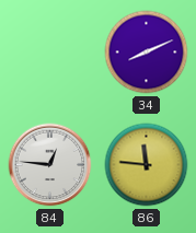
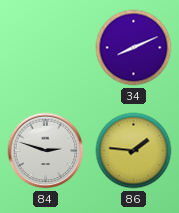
84: 12:46 -> 2:48
86: 11:46 -> 1:46
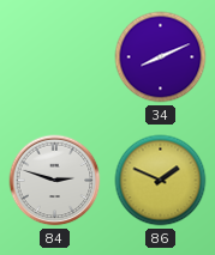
86: 1:46 -> 1:49
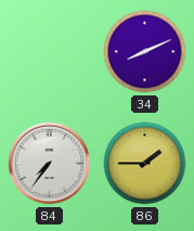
84: 2:48 -> 7:36
86: 1:49 -> 1:45
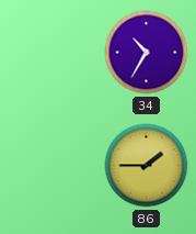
34: 8:11 -> 10:35
84: 7:36 -> none
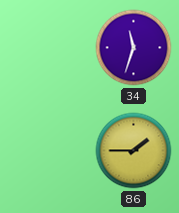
34: 10:35 -> 11:33
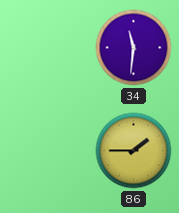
34: 11:33 -> 11:31
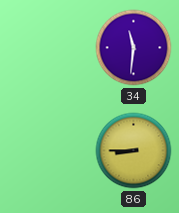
86: 1:45 -> 8:45
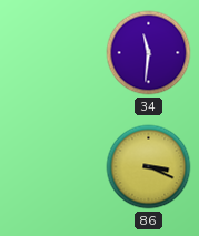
86: 8:45 -> 3:19
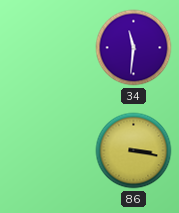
86: 3:19 -> 3:17
